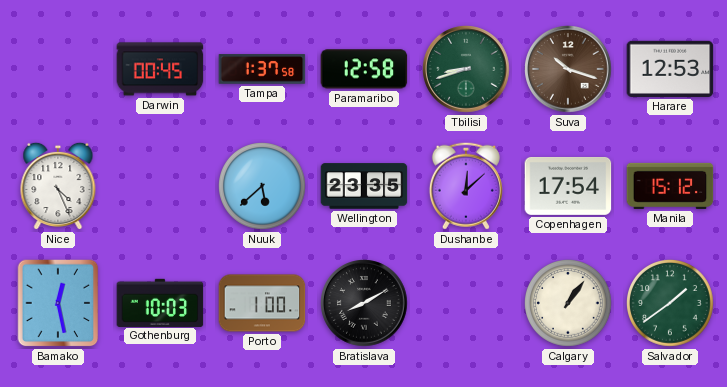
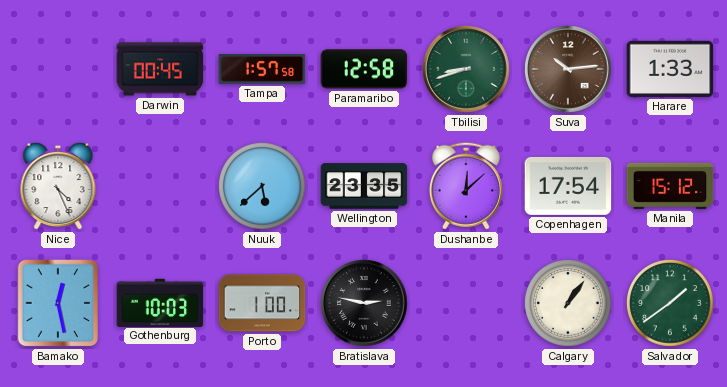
Tampa: 1:37 -> 1:57
Suva: 10:18 -> 10:14
Harare: 12:53 -> 1:33
Bratislava: 8:10 -> 2:47
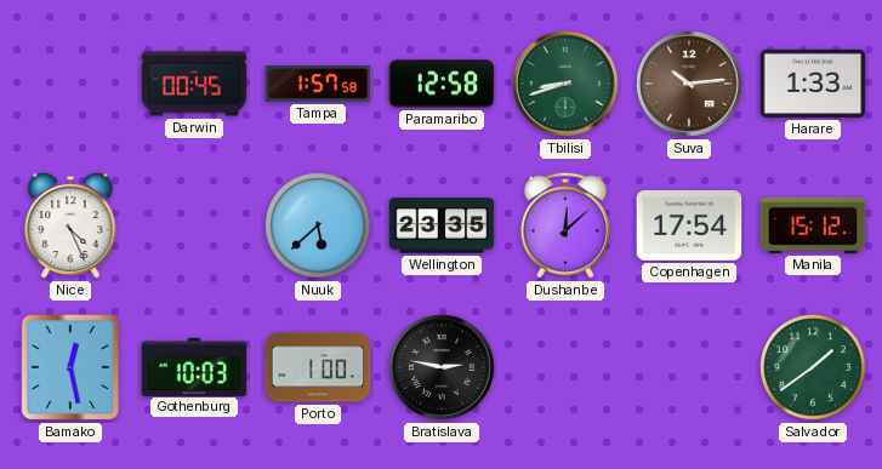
Calgary: 1:06 -> none
